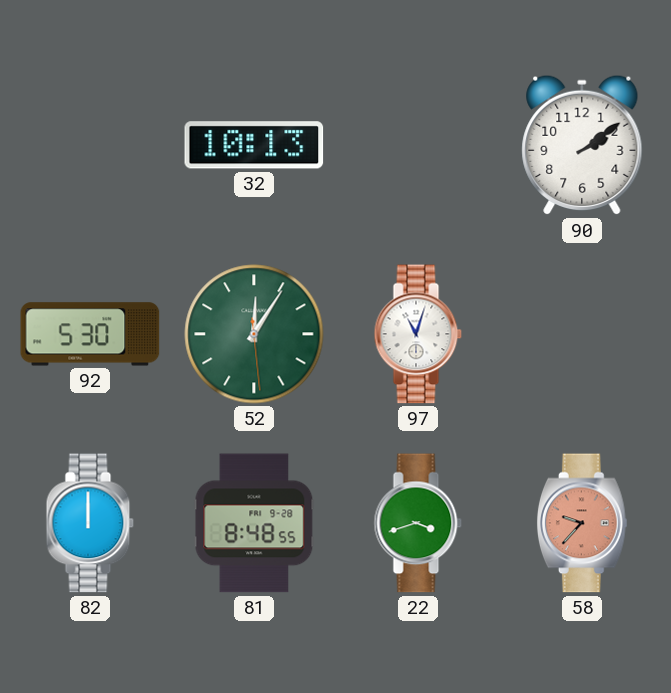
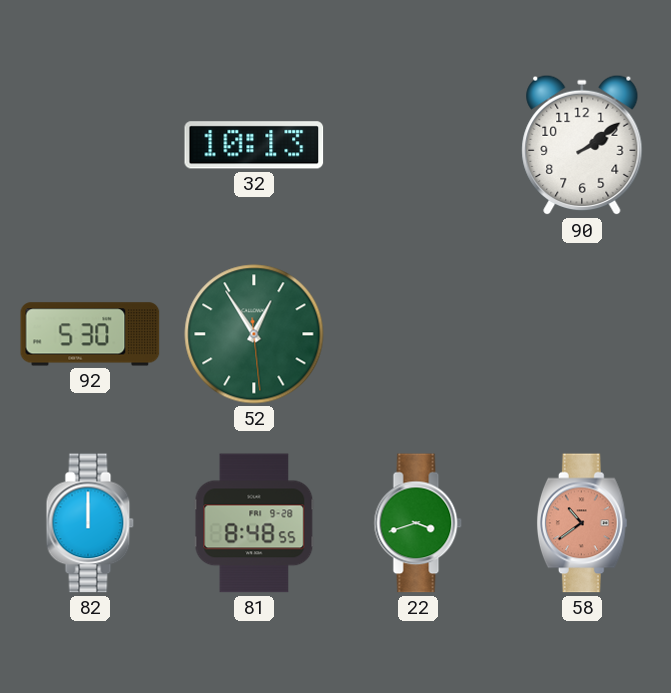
52: 12:05 -> 12:54
97: 11:03 -> none
58: 9:37 -> 10:39
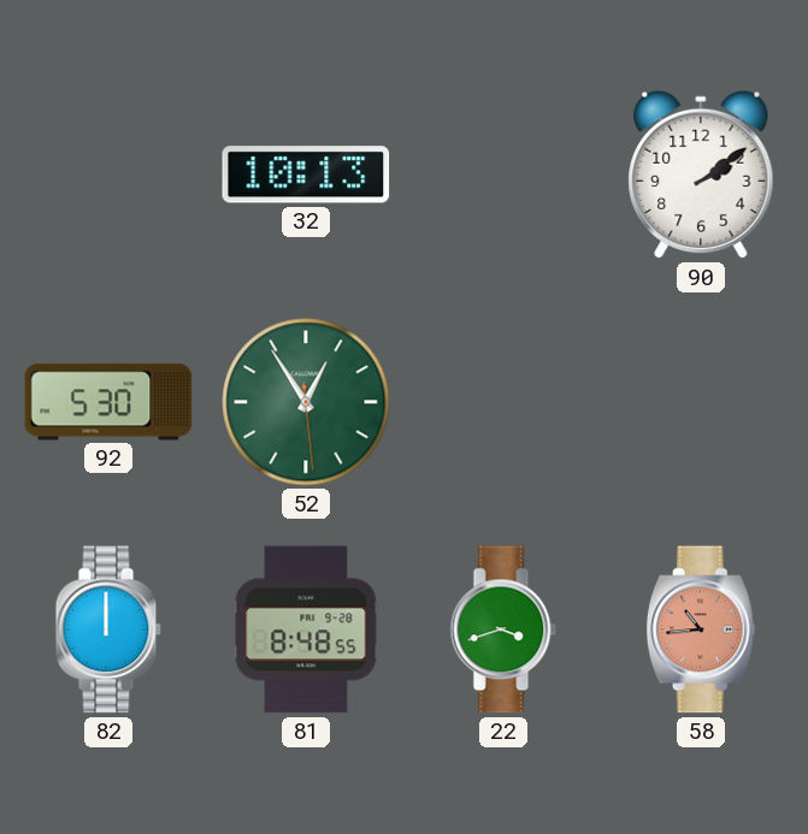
58: 10:39 -> 10:44
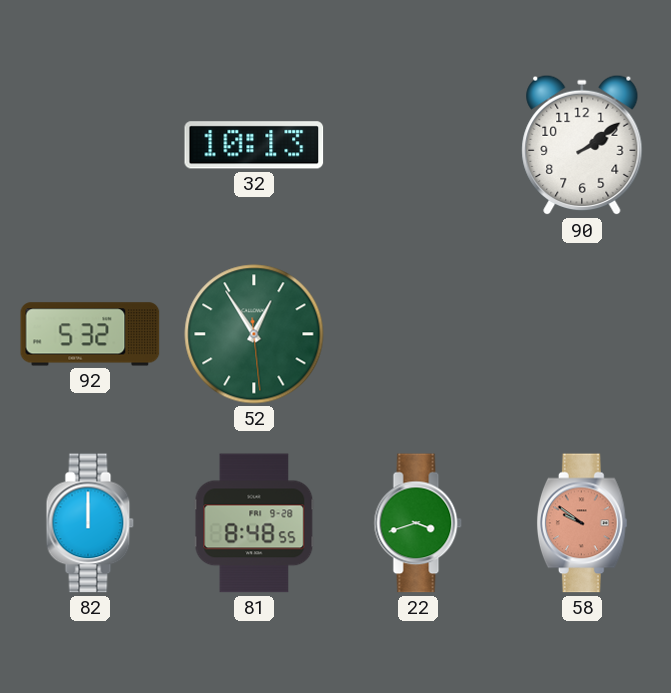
92: 5:30 -> 5:32
58: 10:44 -> 9:51
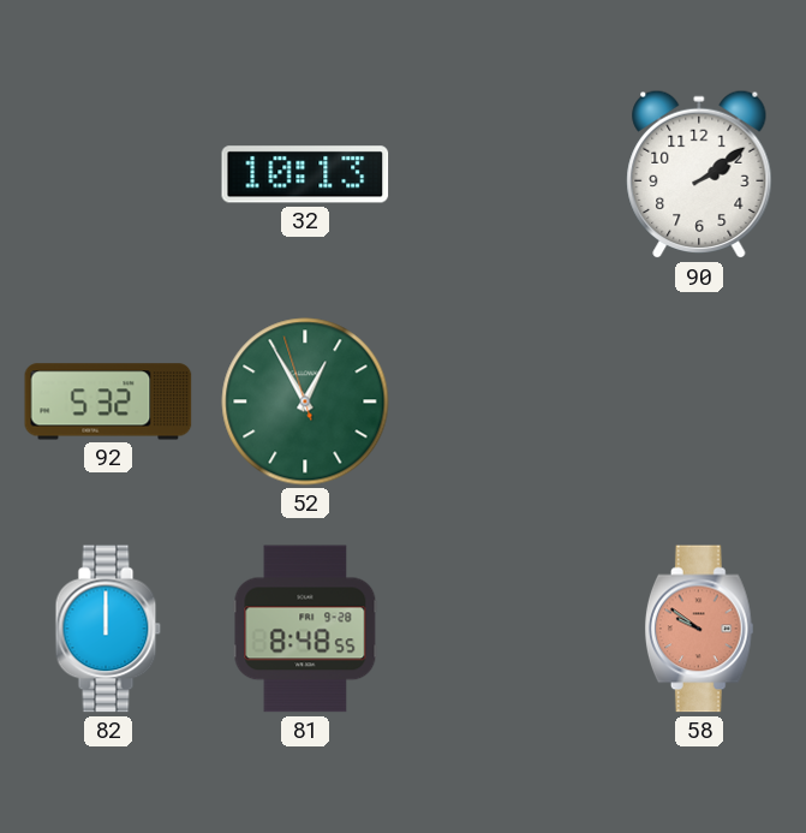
52: 12:54:29 -> 12:54:57
22: 3:42 -> none
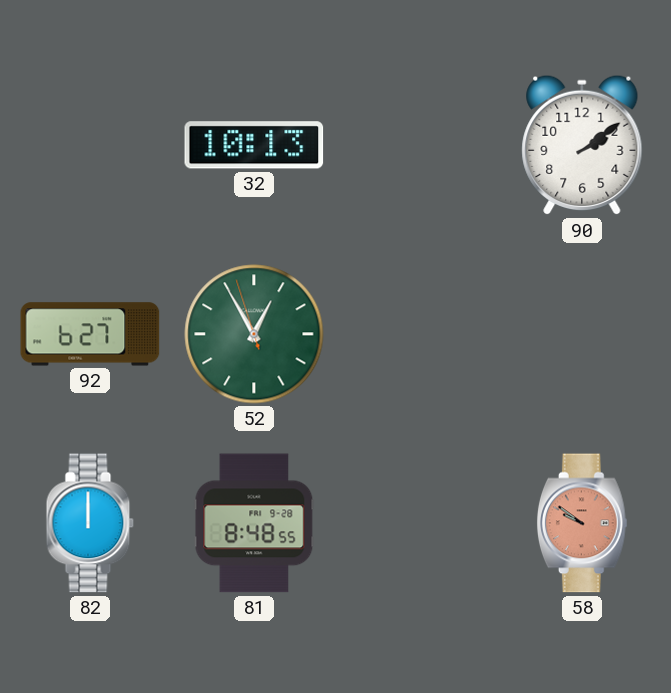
92: 5:32 -> 6:27
